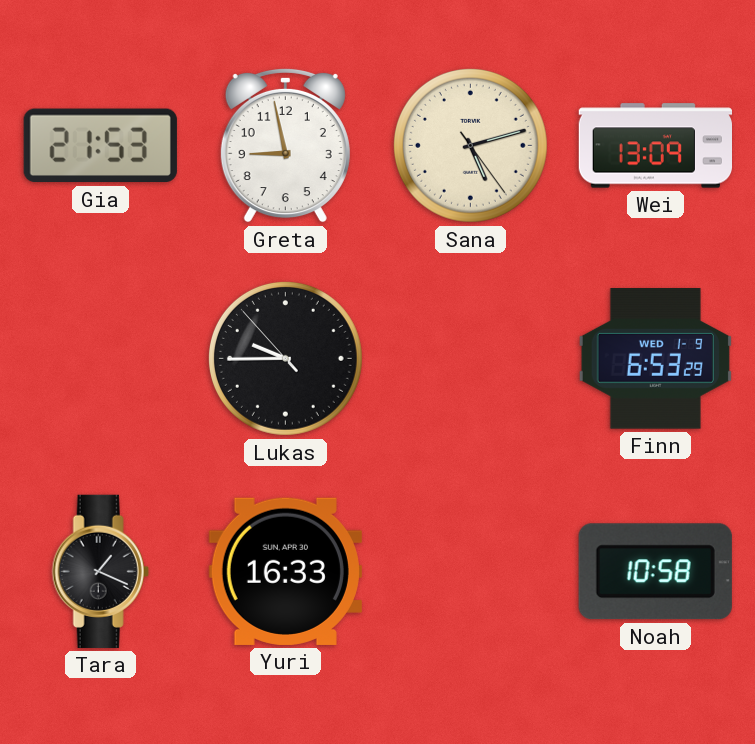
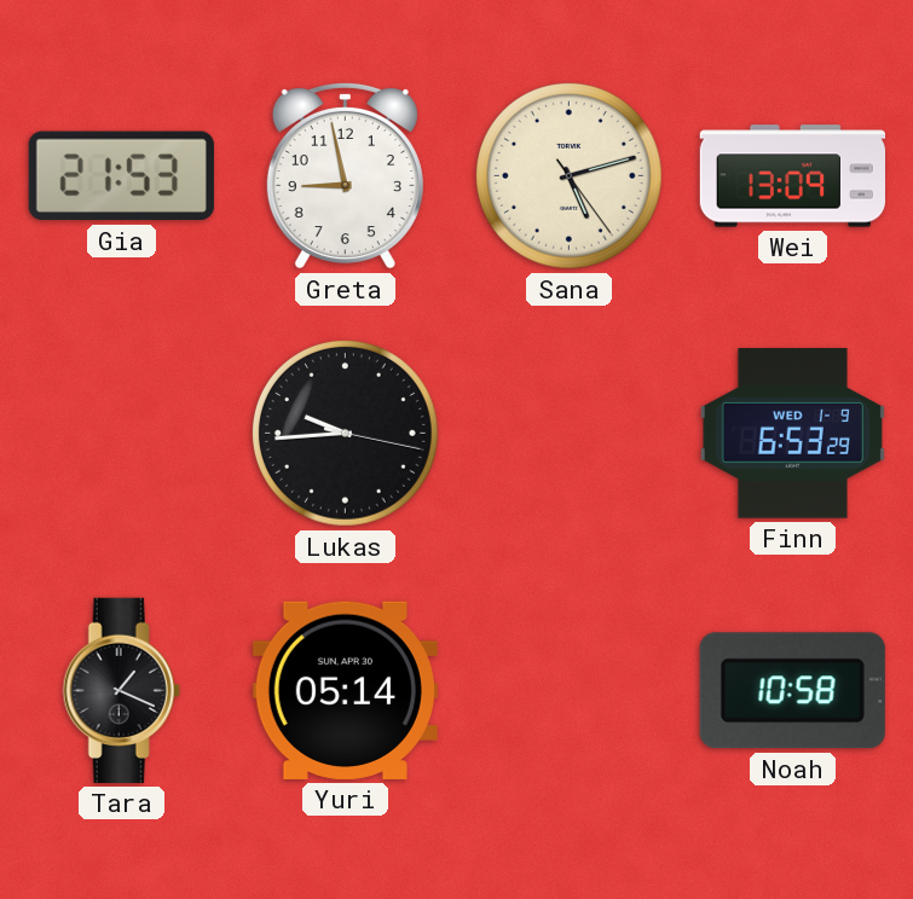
Lukas: 9:44:53 -> 9:44:17
Yuri: 16:33 -> 05:14
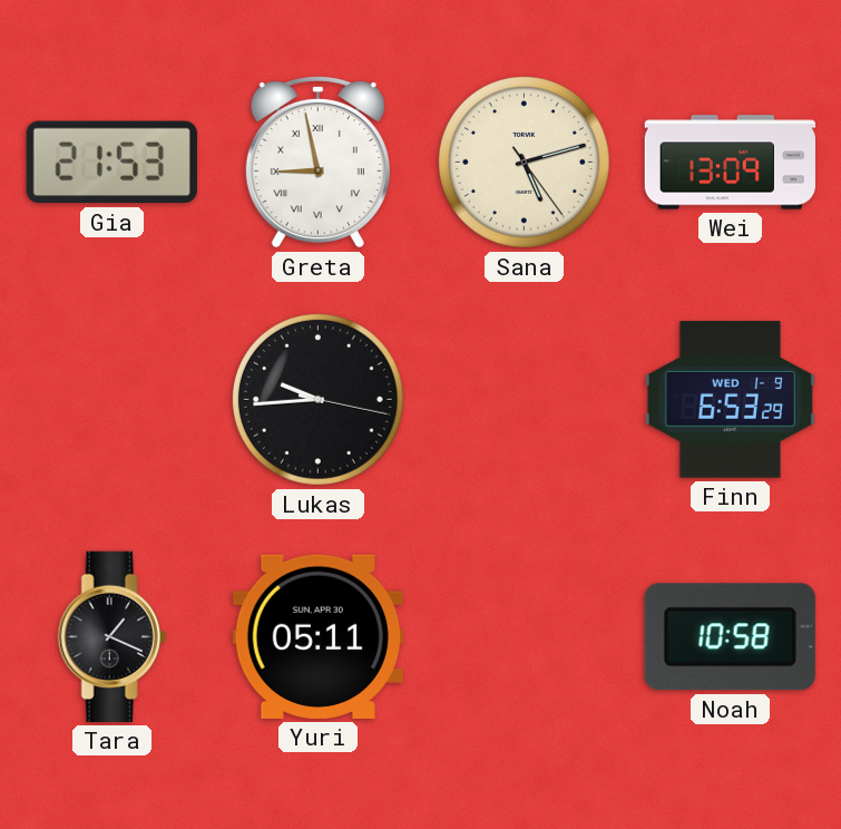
Greta numerals: Arabic -> Roman
Yuri: 05:14 -> 05:11
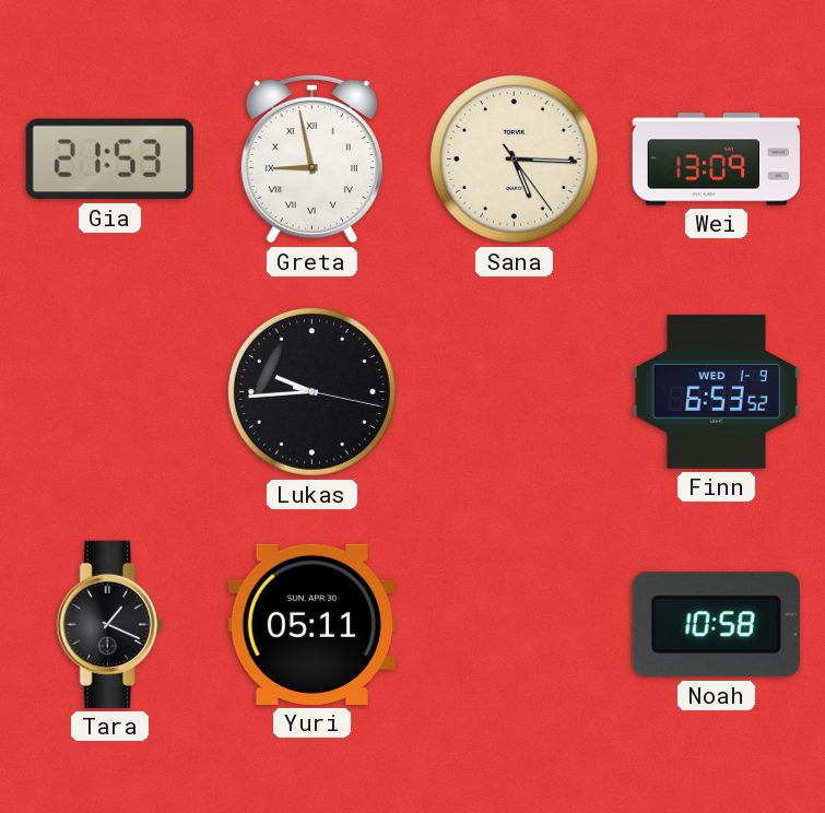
Sana: 5:12 -> 5:15
Finn: 6:53:29 -> 6:53:52
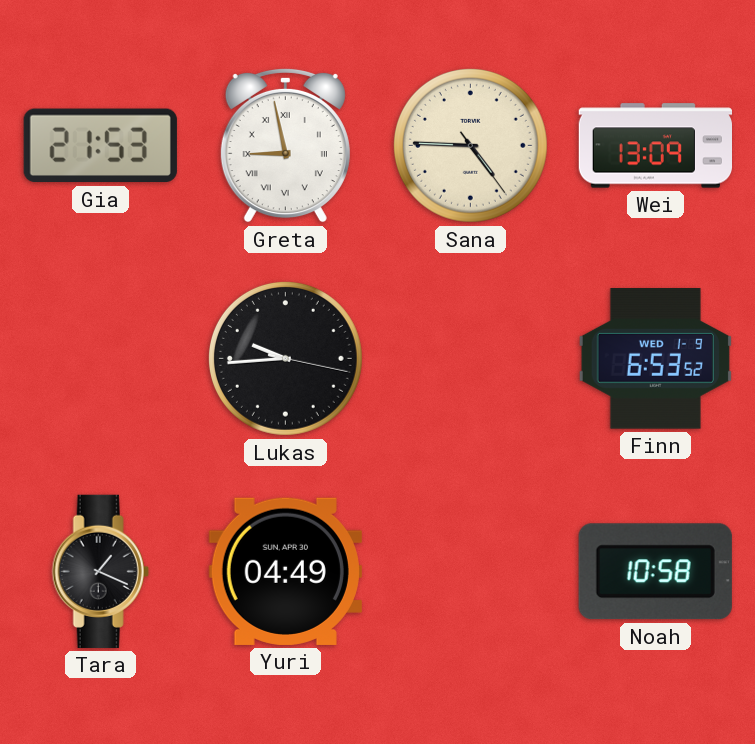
Sana: 5:15 -> 4:45
Yuri: 05:11 -> 04:49
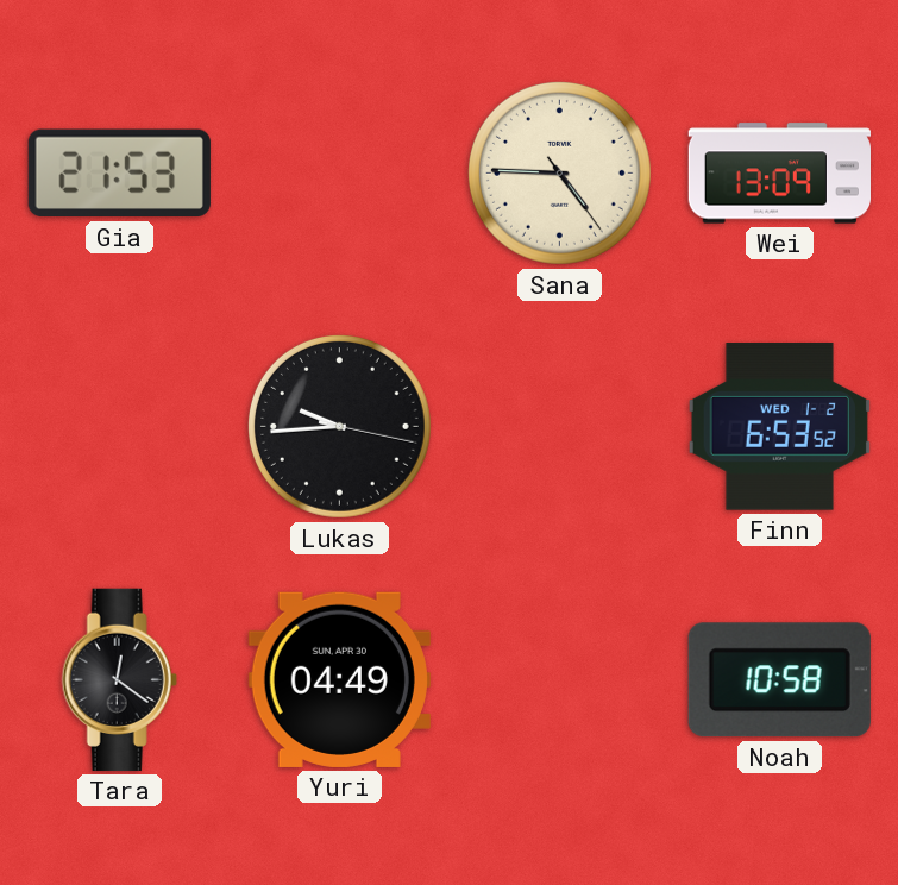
Greta: 8:58 -> none
Finn date: WED 1-9 -> WED 1-2
Tara: 1:19 -> 12:21
